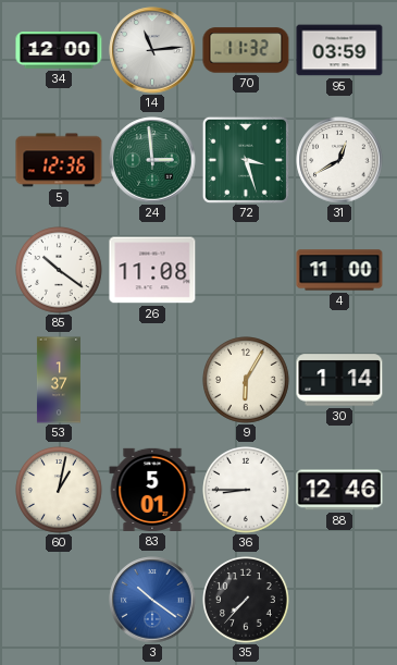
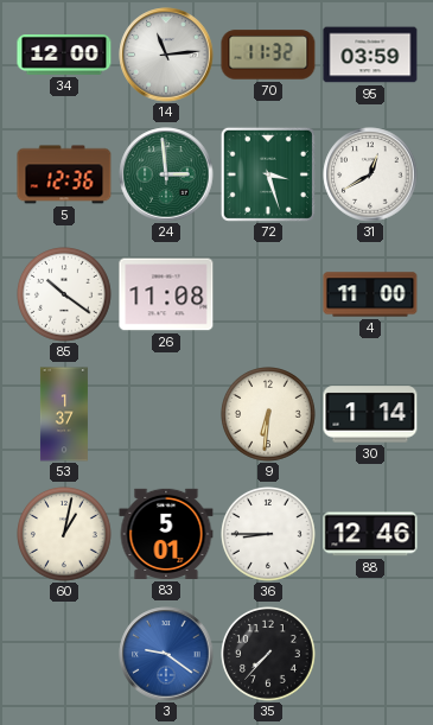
9: 6:05 -> 6:31
3: 10:21 -> 9:21
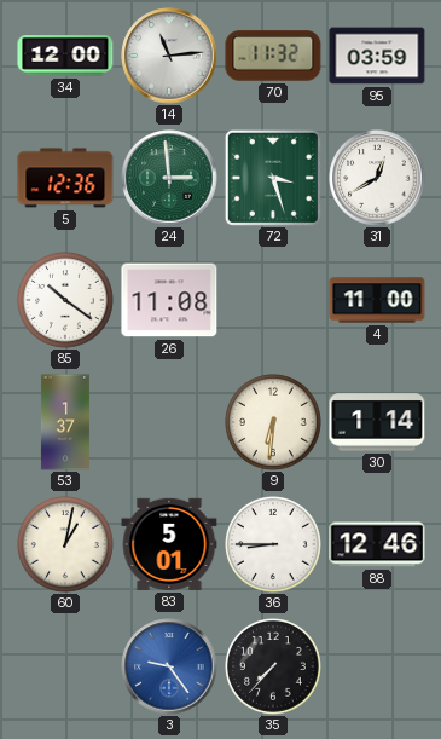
3: 9:21 -> 9:24
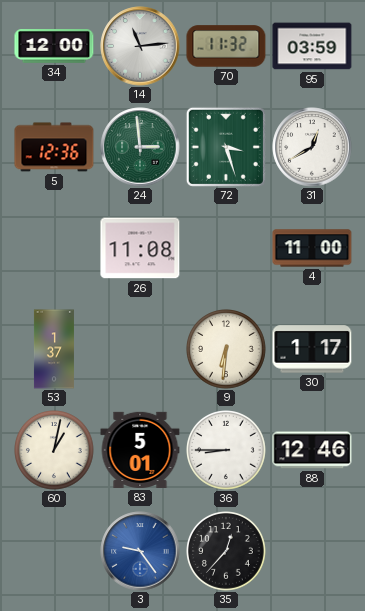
85: 10:21 -> none
30: 1:14 -> 1:17
35: 7:37 -> 12:37
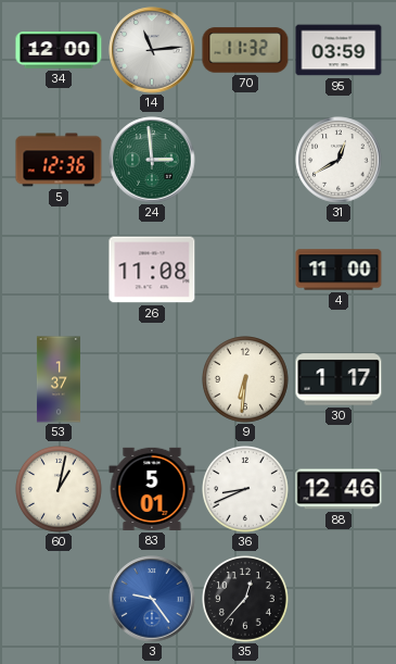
72: 3:27 -> none
36: 8:45 -> 8:41
